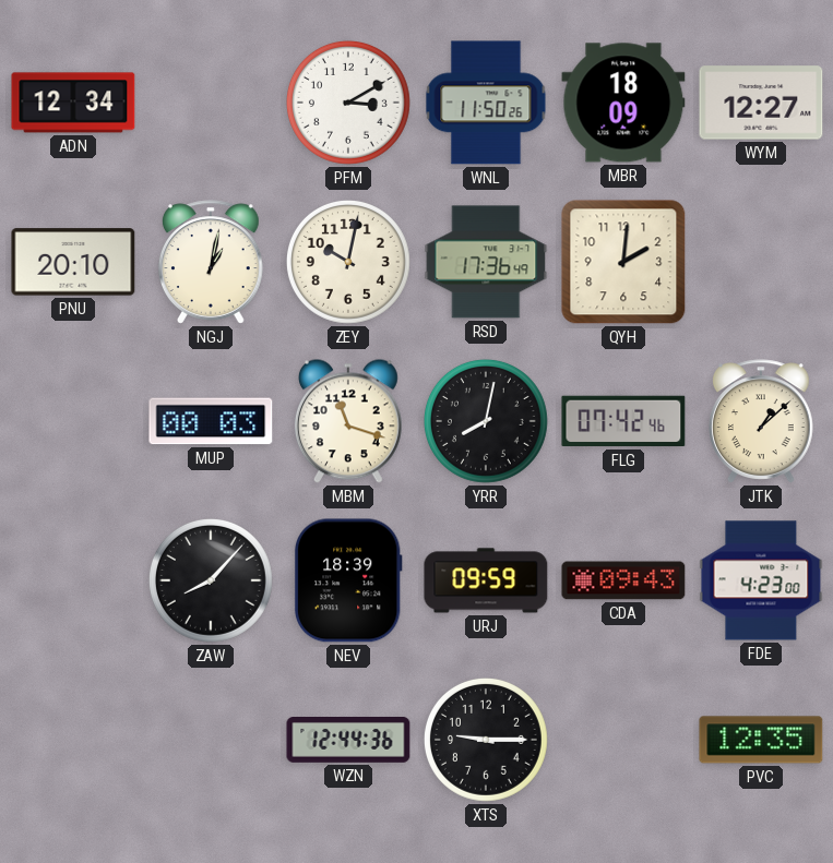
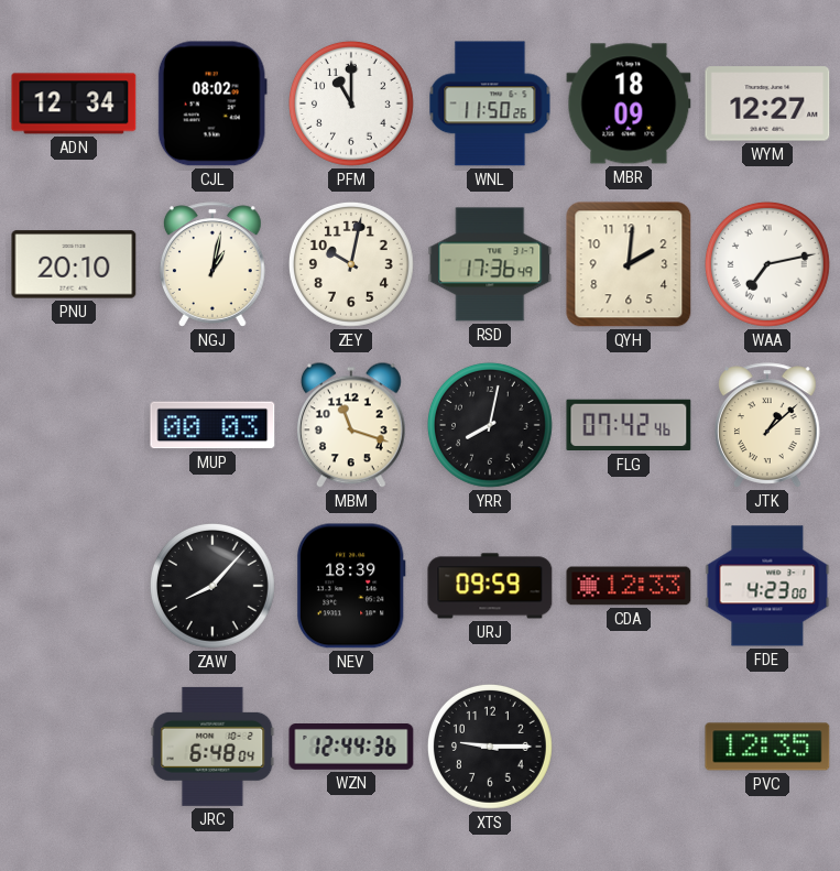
CJL: none -> 08:02
PFM: 3:10 -> 11:00
WAA: none -> 7:13
CDA: 09:43 -> 12:33
JRC: none -> 6:48
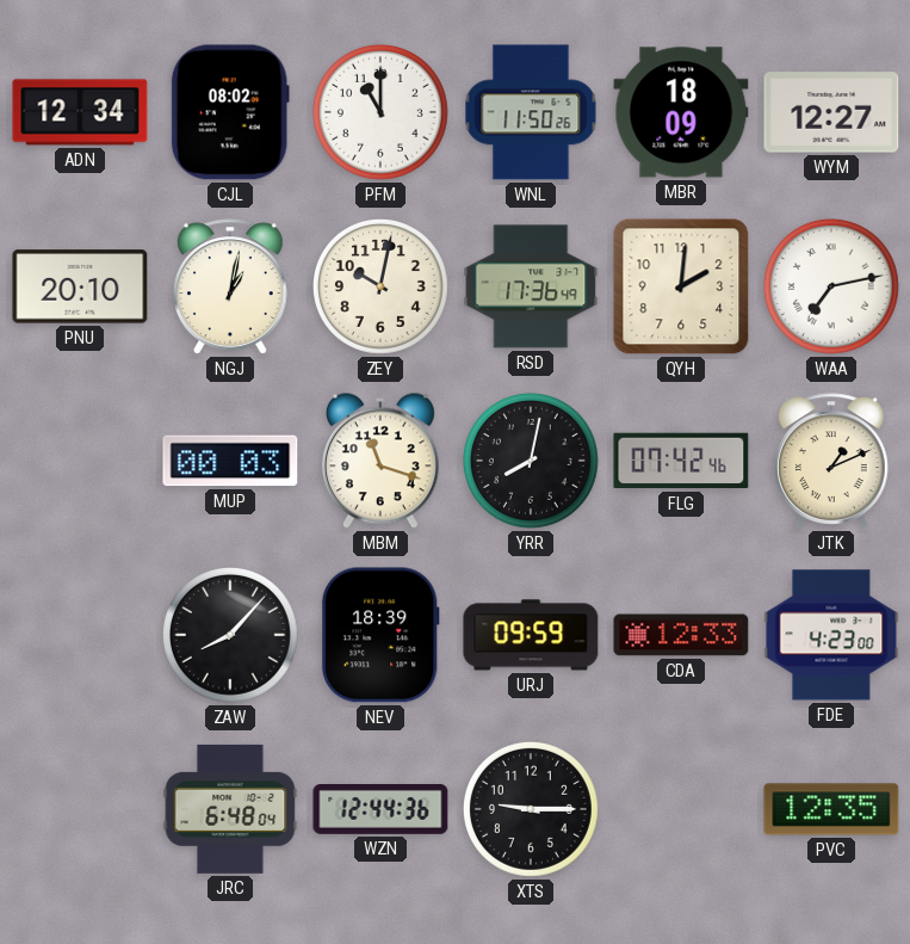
JTK: 1:08 -> 1:11
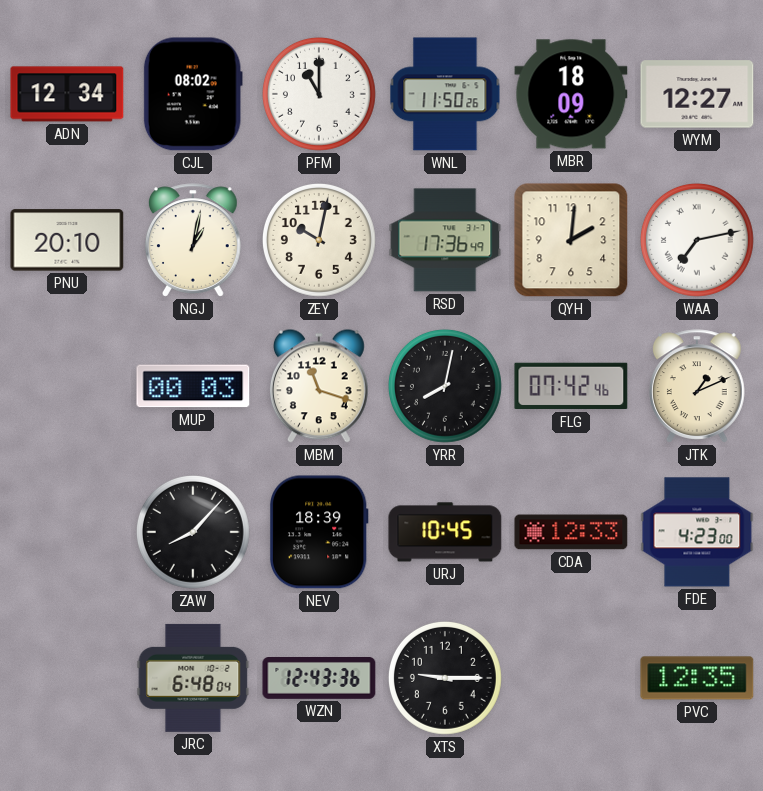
URJ: 09:59 -> 10:45
WZN: 12:44 -> 12:43
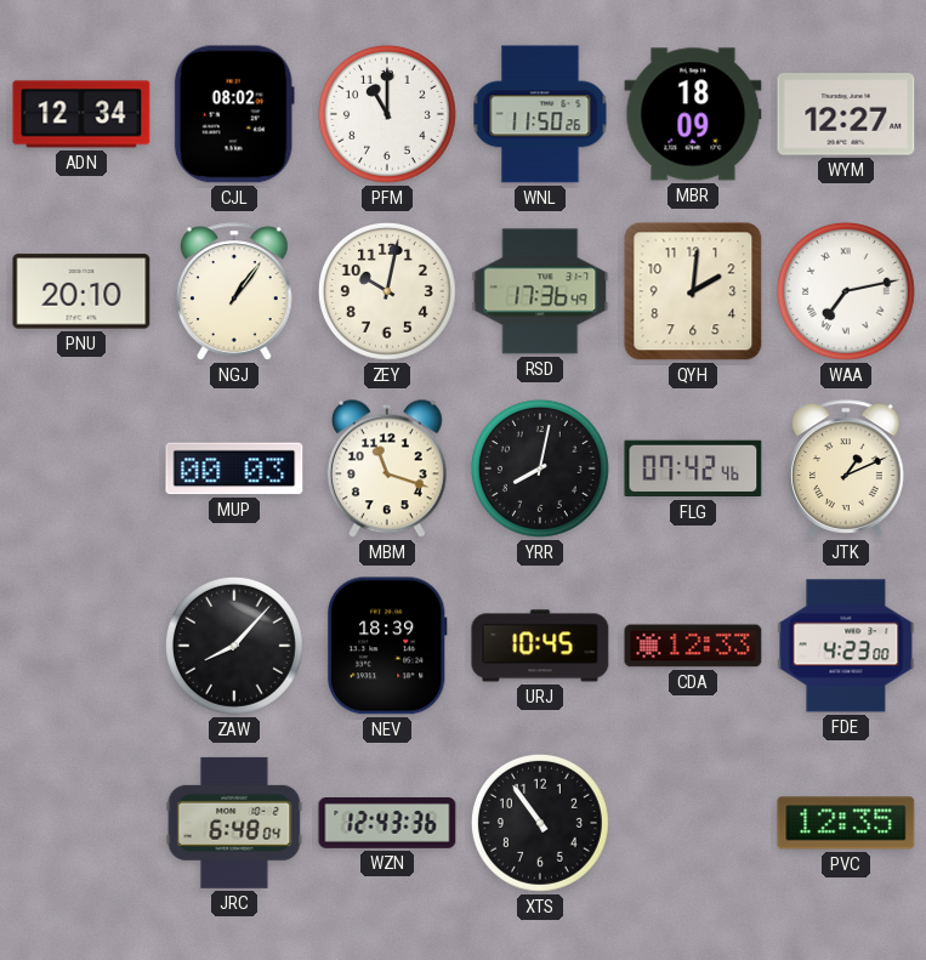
NGJ: 1:02 -> 1:06
XTS: 9:15 -> 10:54
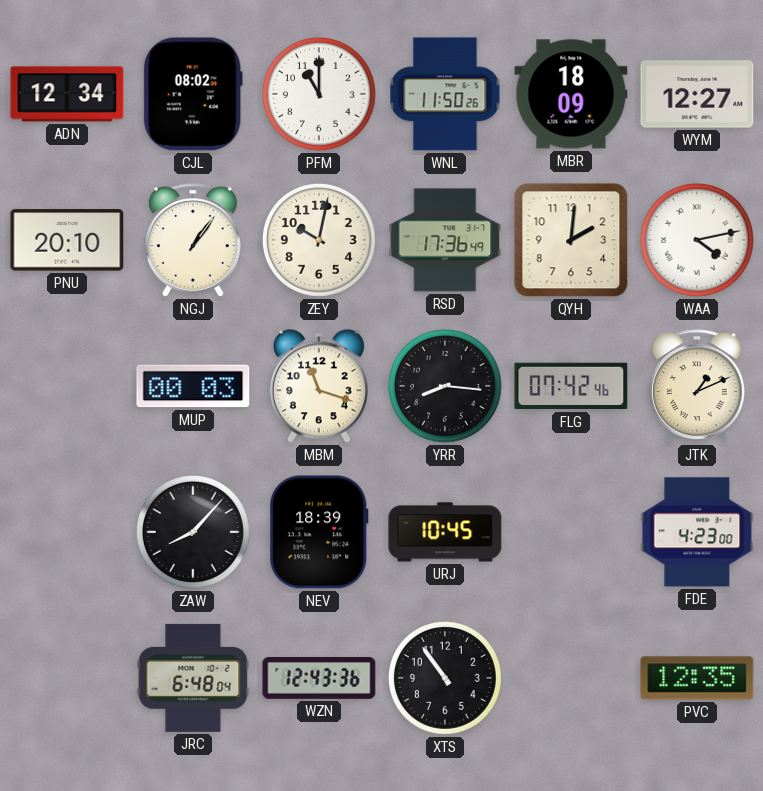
WAA: 7:13 -> 4:13
YRR: 8:02 -> 8:16
CDA: 12:33 -> none
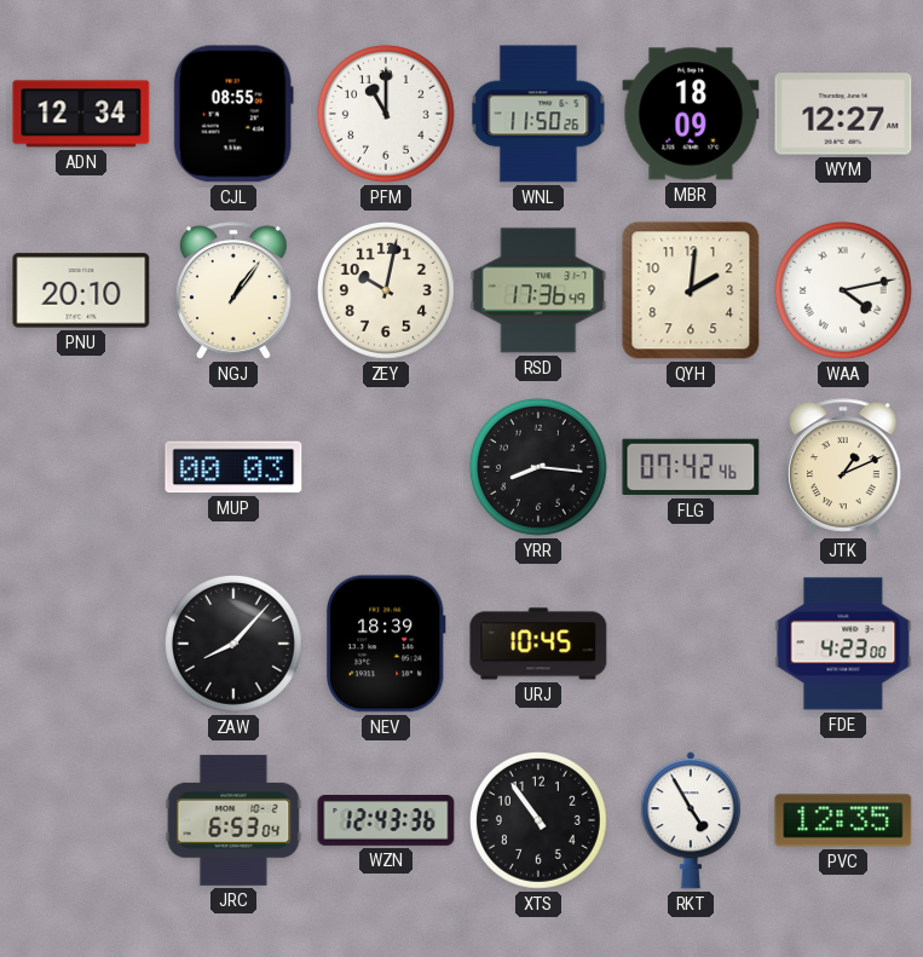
CJL: 08:02 -> 08:55
MBM: 11:18 -> none
JRC: 6:48 -> 6:53
RKT: none -> 4:55
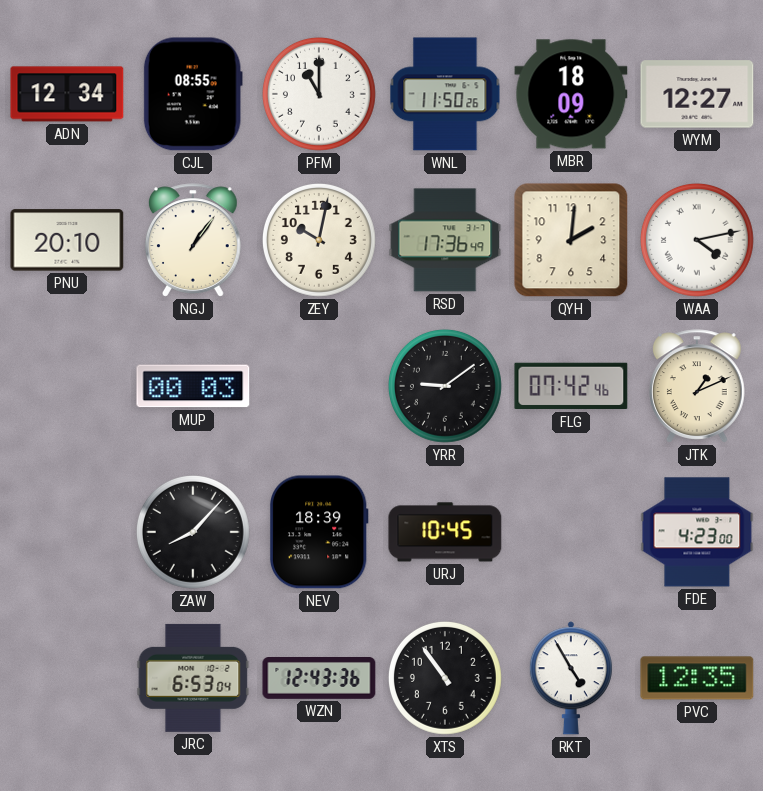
YRR: 8:16 -> 9:09
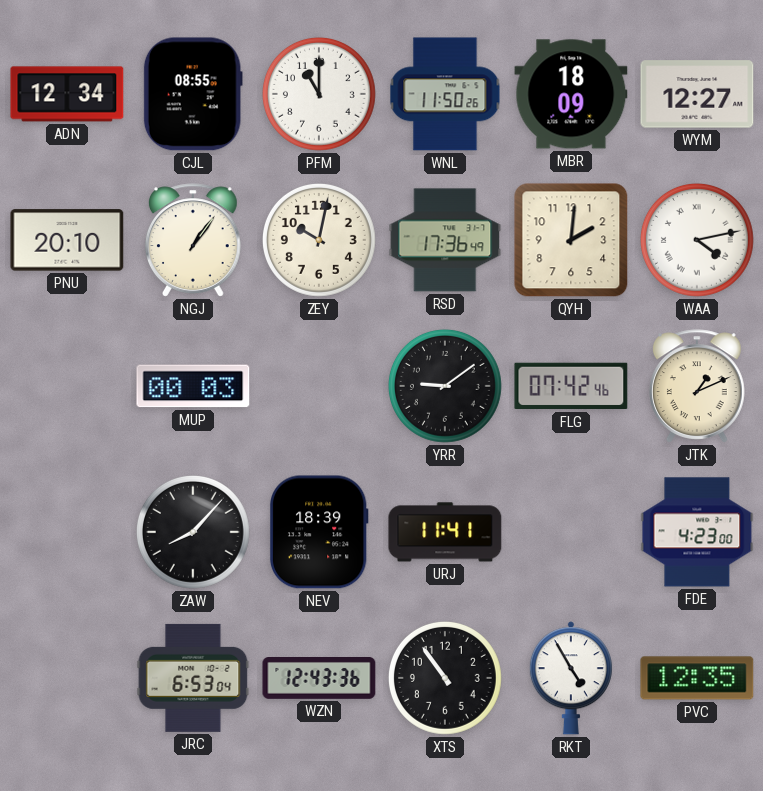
URJ: 10:45 -> 11:41
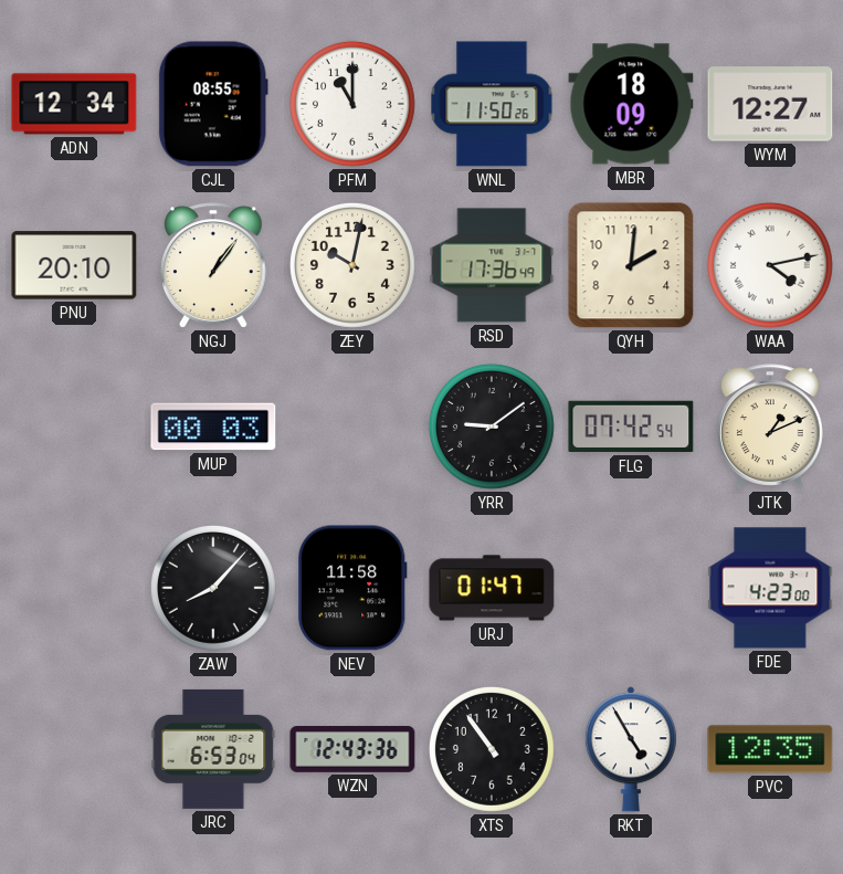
FLG: 07:42:46 -> 07:42:54
NEV: 18:39 -> 11:58
URJ: 11:41 -> 01:47
